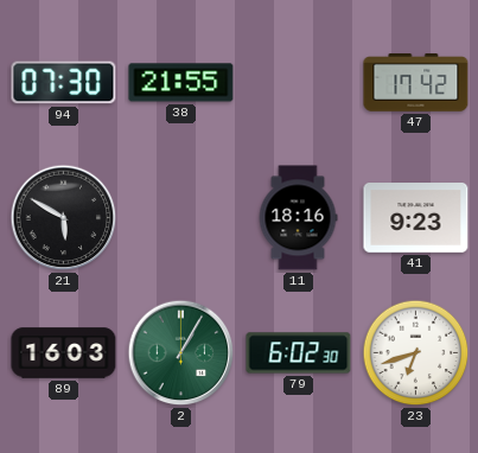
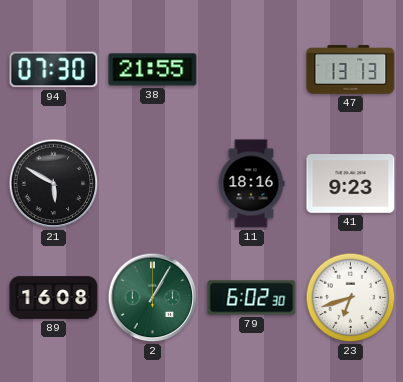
47: 17:42 -> 13:13
89: 16:03 -> 16:08
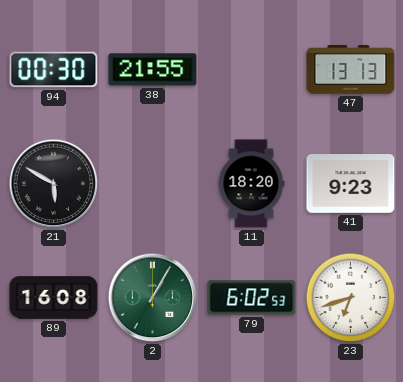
94: 07:30 -> 00:30
11: 18:16 -> 18:20
79: 6:02:30 -> 6:02:53
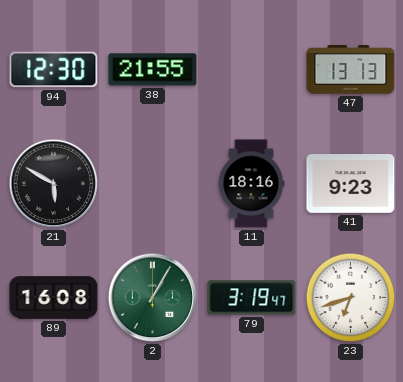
94: 00:30 -> 12:30
11: 18:20 -> 18:16
79: 6:02 -> 3:19
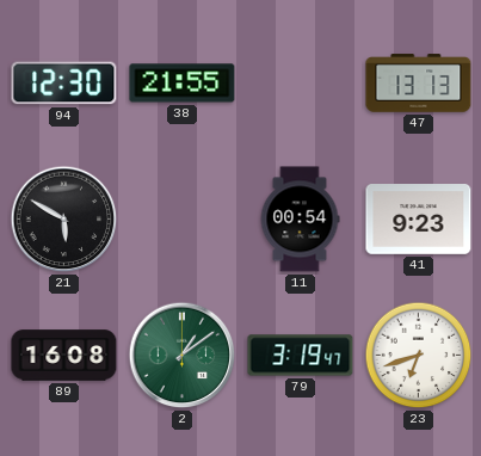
11: 18:16 -> 00:54
2: 1:05 -> 1:09
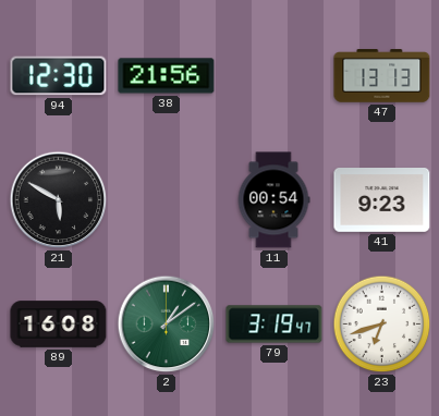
38: 21:55 -> 21:56
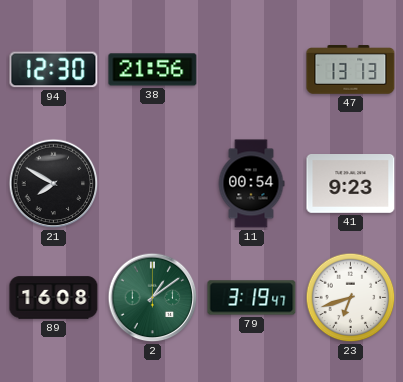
21: 5:50 -> 7:50
